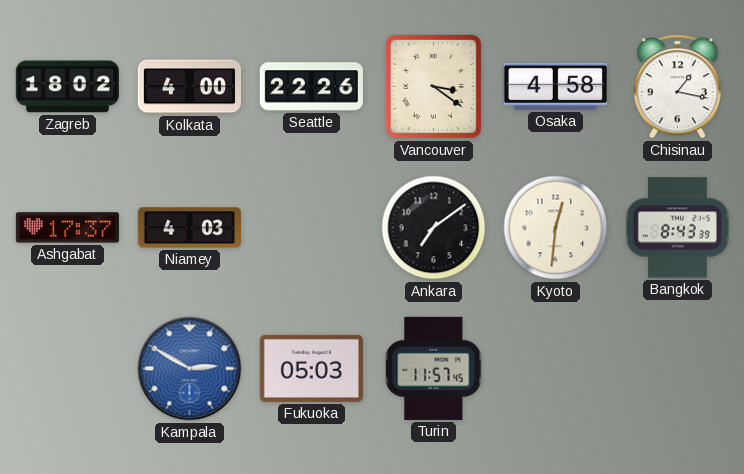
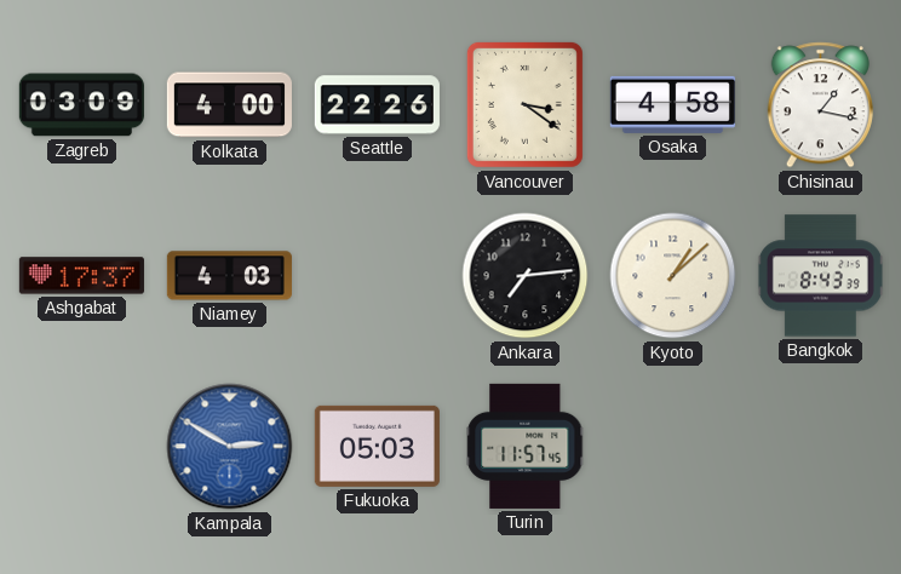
Zagreb: 18:02 -> 03:09
Ankara: 7:09 -> 7:14
Kyoto: 12:31 -> 1:08
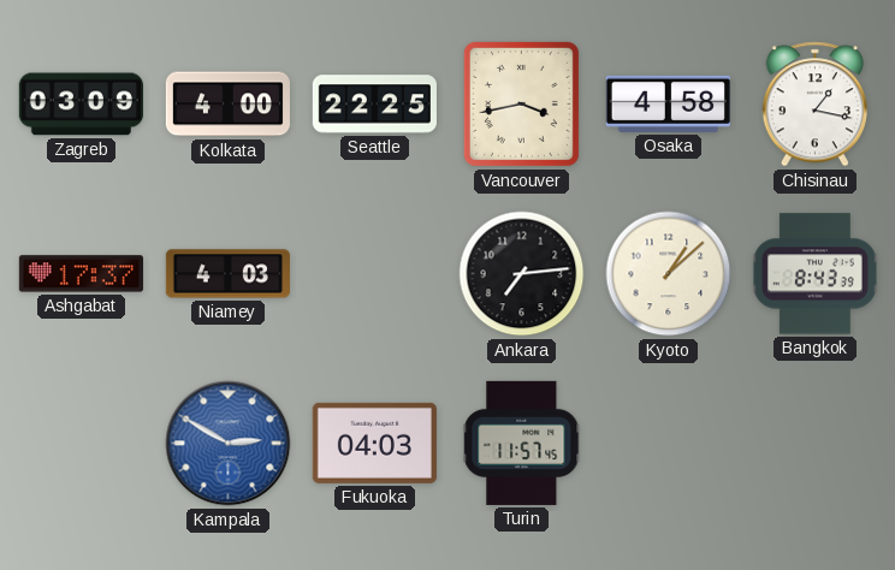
Seattle: 22:26 -> 22:25
Vancouver: 3:21 -> 3:43
Fukuoka: 05:03 -> 04:03
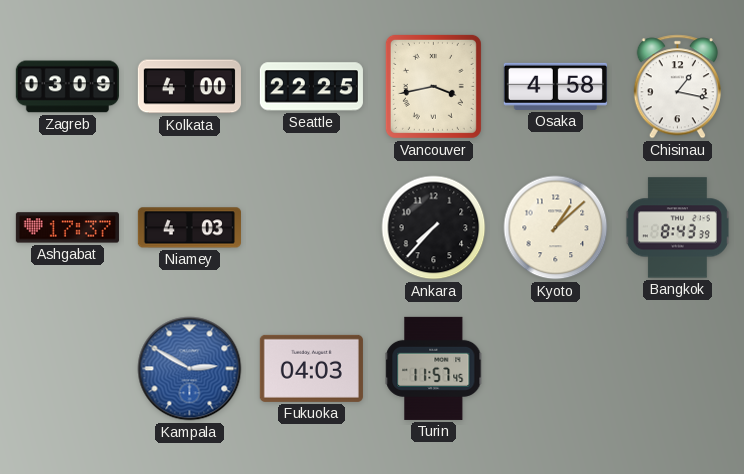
Ankara: 7:14 -> 7:37
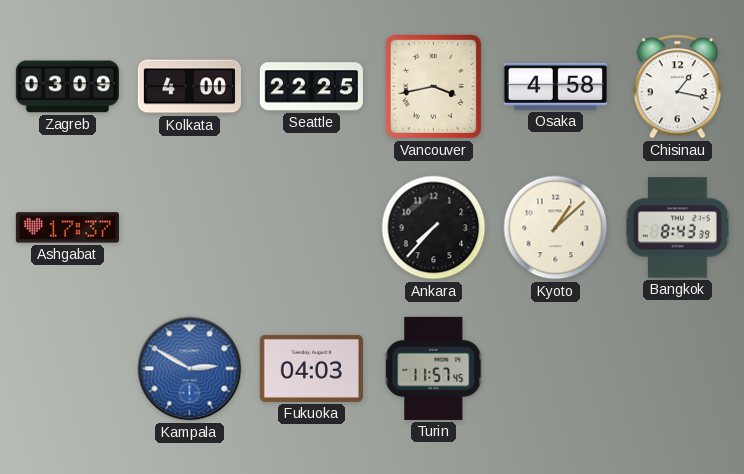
Niamey: 4:03 -> none
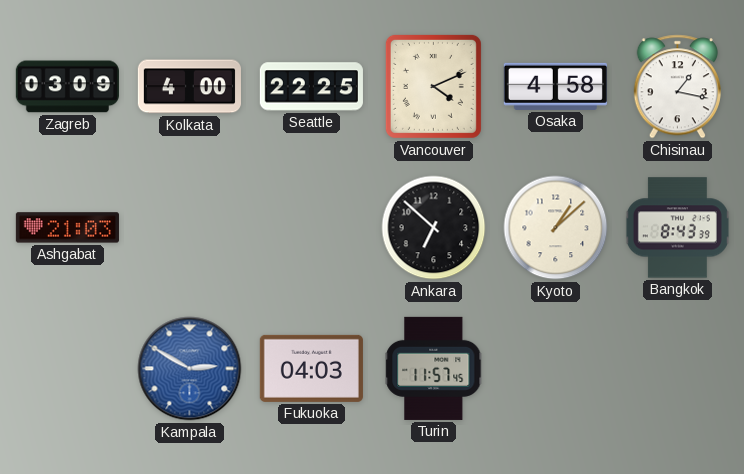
Vancouver: 3:43 -> 4:11
Ashgabat: 17:37 -> 21:03
Ankara: 7:37 -> 6:52
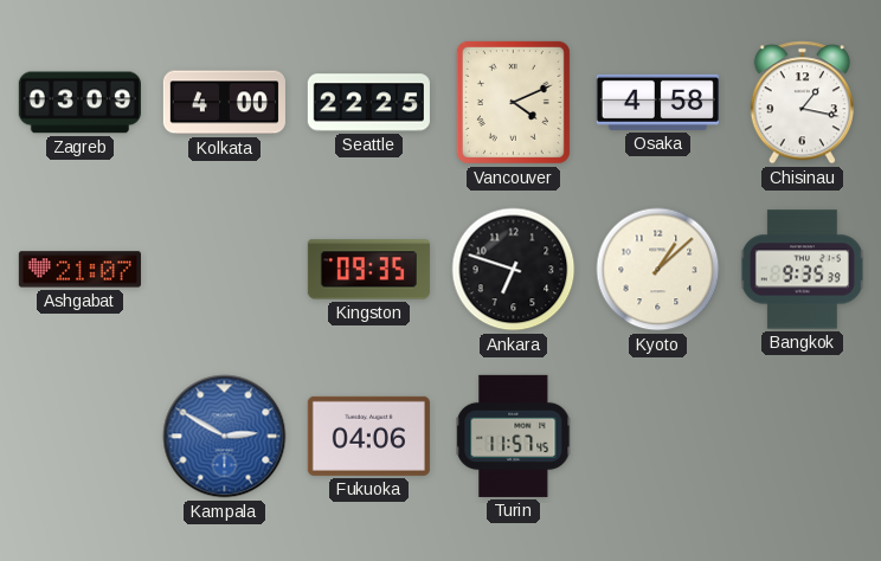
Ashgabat: 21:03 -> 21:07
Kingston: none -> 09:35
Ankara: 6:52 -> 6:48
Bangkok: 8:43 -> 9:35
Fukuoka: 04:03 -> 04:06
